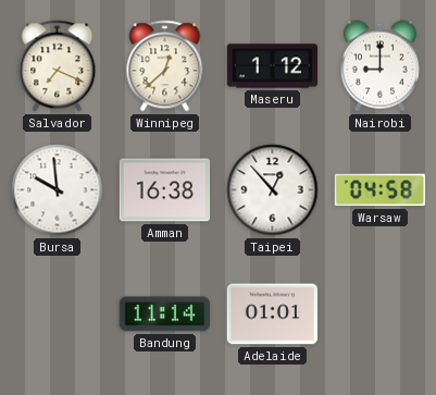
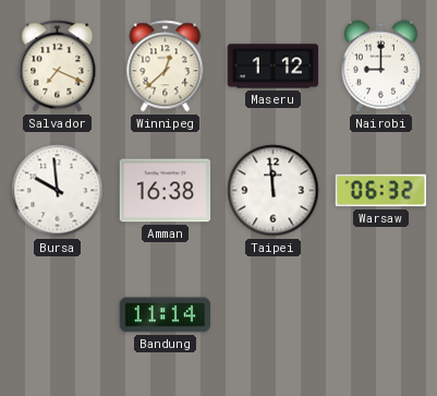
Taipei: 12:53 -> 11:59
Warsaw: 04:58 -> 06:32
Adelaide: 01:01 -> none
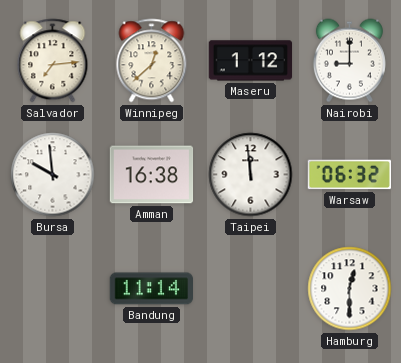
Salvador: 7:19 -> 7:14
Hamburg: none -> 12:30
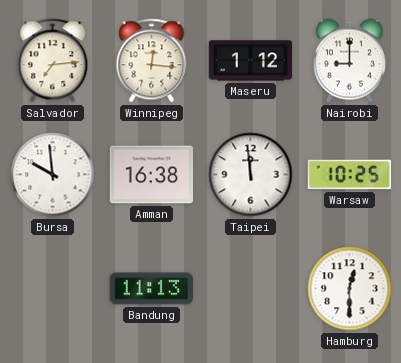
Winnipeg: 12:38 -> 12:16
Warsaw: 06:32 -> 10:25
Bandung: 11:14 -> 11:13
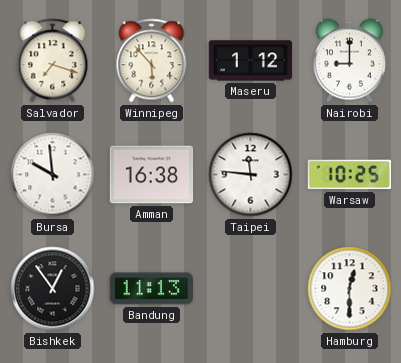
Salvador: 7:14 -> 7:18
Winnipeg: 12:16 -> 5:53
Taipei: 11:59 -> 11:46
Bishkek: none -> 12:54
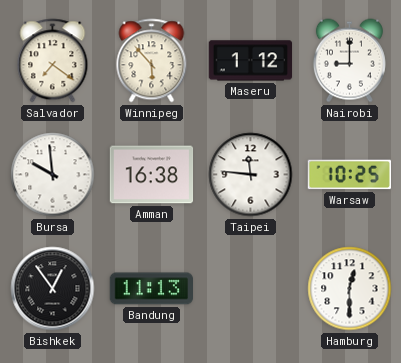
Salvador: 7:18 -> 7:21
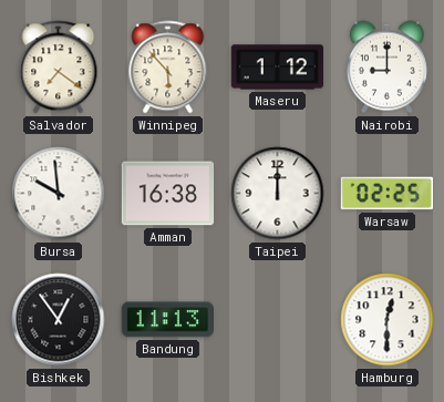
Taipei: 11:46 -> 12:00
Warsaw: 10:25 -> 02:25
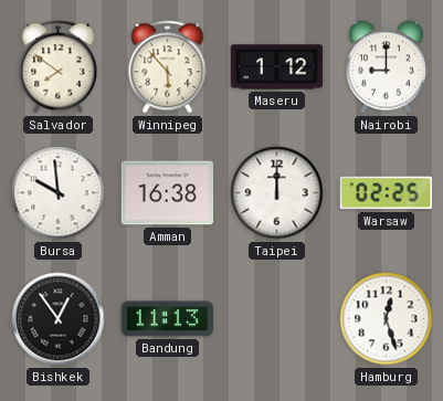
Salvador: 7:21 -> 7:51
Hamburg: 12:30 -> 12:27
